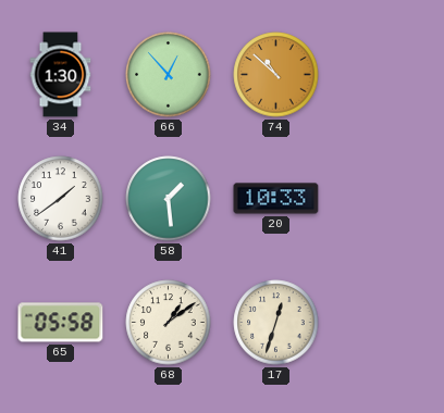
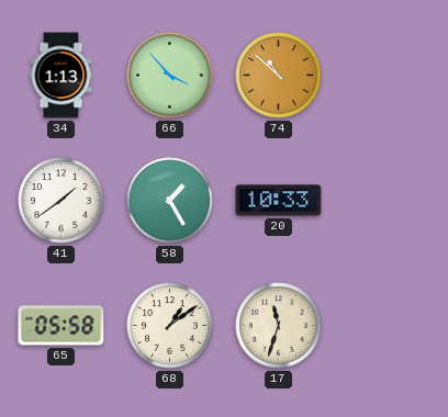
34: 1:30 -> 1:13
66: 12:53 -> 3:53
58: 1:29 -> 1:25
17: 12:33 -> 11:33
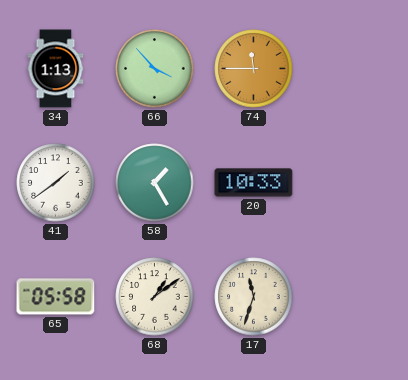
74: 10:52 -> 11:45
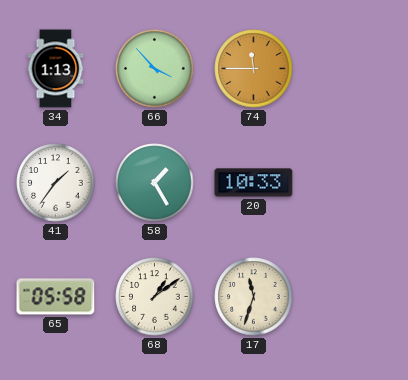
41: 1:39 -> 1:36
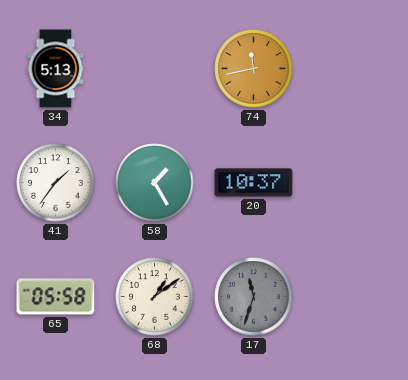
34: 1:13 -> 5:13
66: 3:53 -> none
74: 11:45 -> 11:43
20: 10:33 -> 10:37
17 dial: cream -> grey
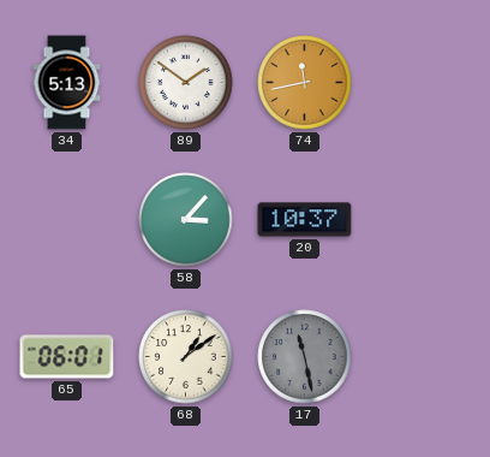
89: none -> 1:51
41: 1:36 -> none
58: 1:25 -> 3:07
65: 05:58 -> 06:01
17: 11:33 -> 11:28
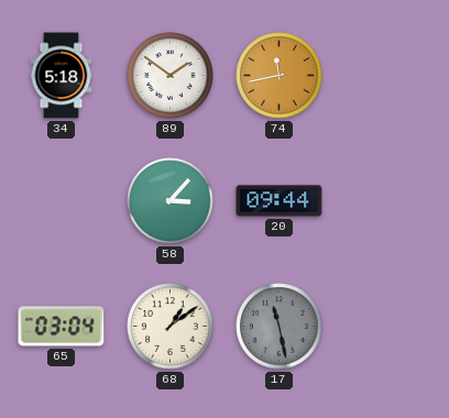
34: 5:13 -> 5:18
20: 10:37 -> 09:44
65: 06:01 -> 03:04
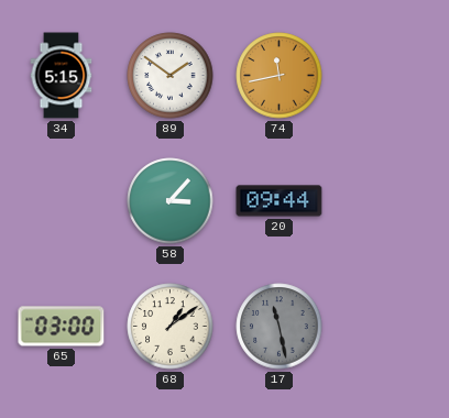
34: 5:18 -> 5:15
65: 03:04 -> 03:00
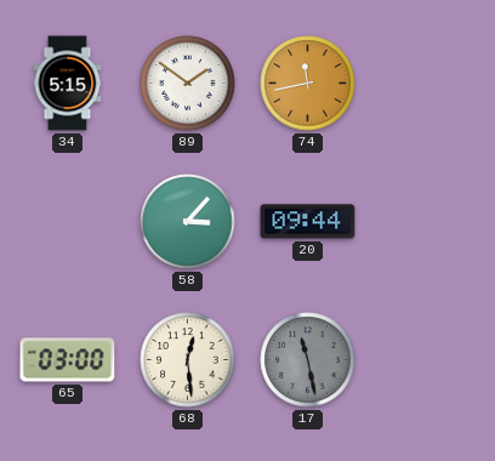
68: 1:09 -> 12:29
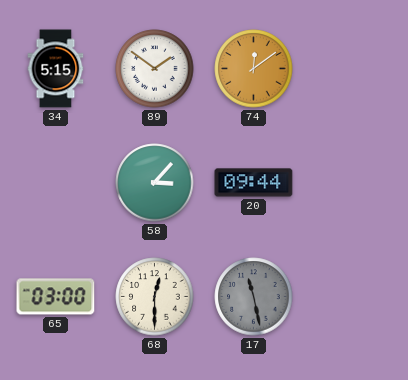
74: 11:43 -> 12:09
68: 12:29 -> 12:30
